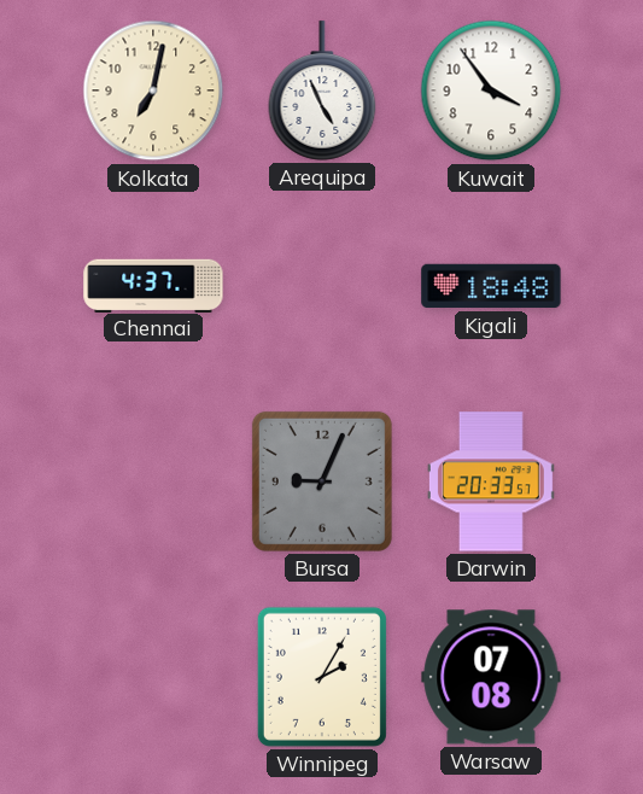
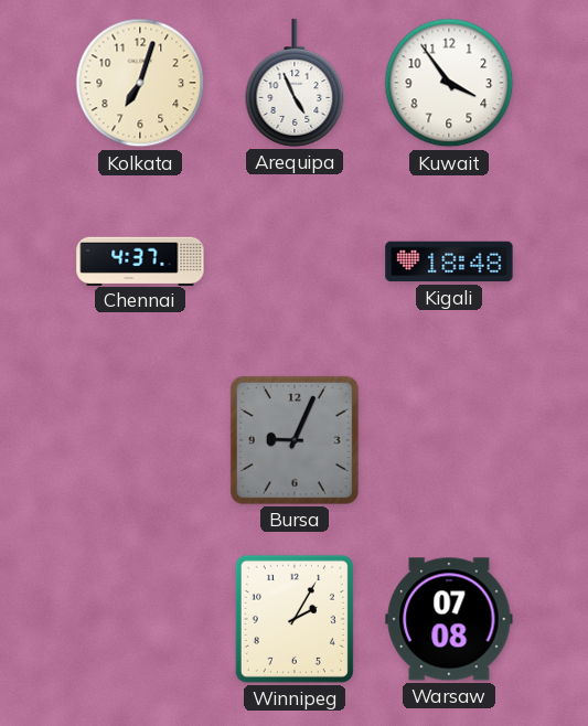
Kolkata: 7:02 -> 7:03
Darwin: 20:33 -> none
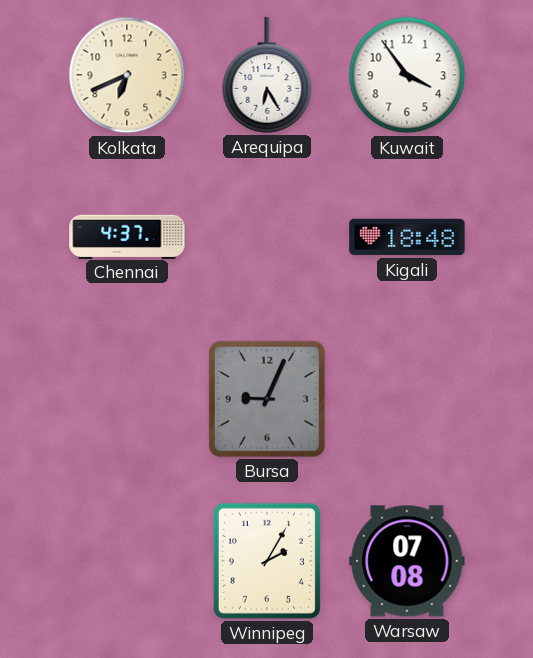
Kolkata: 7:03 -> 6:41
Arequipa: 4:56 -> 6:25
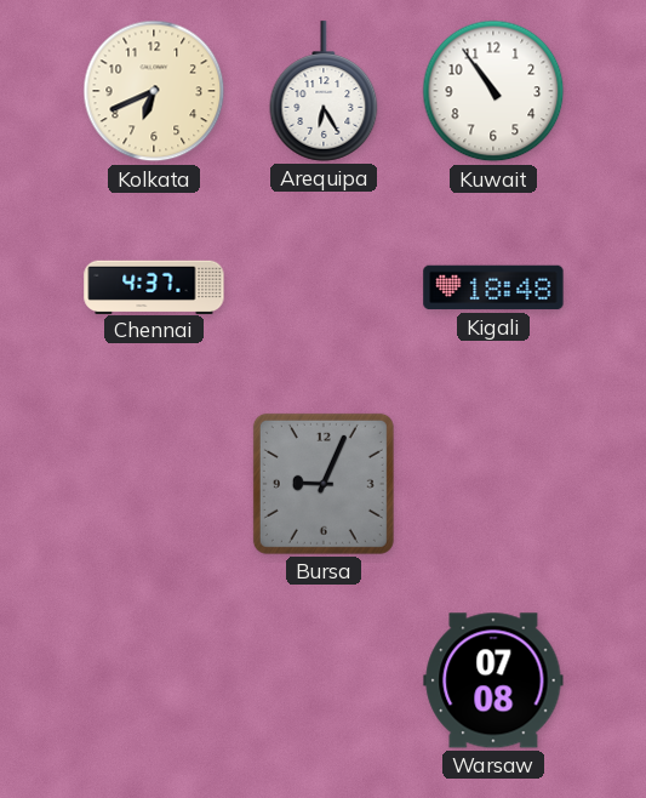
Kuwait: 3:54 -> 10:54
Winnipeg: 2:05 -> none
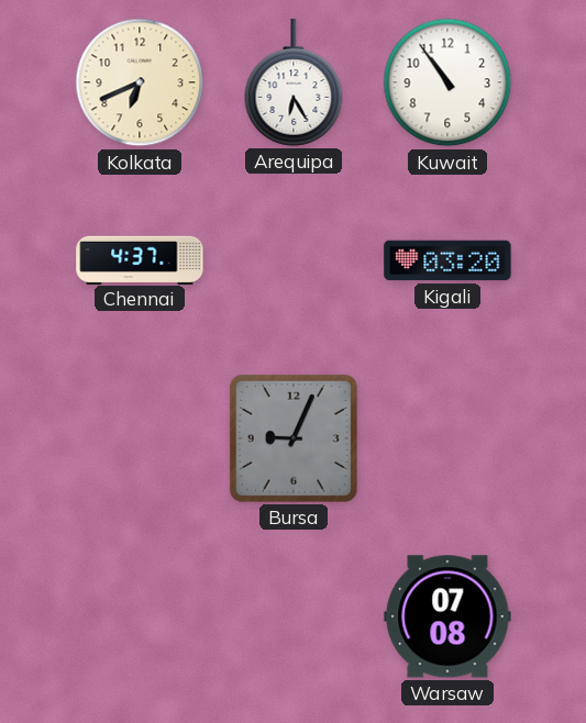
Kigali: 18:48 -> 03:20
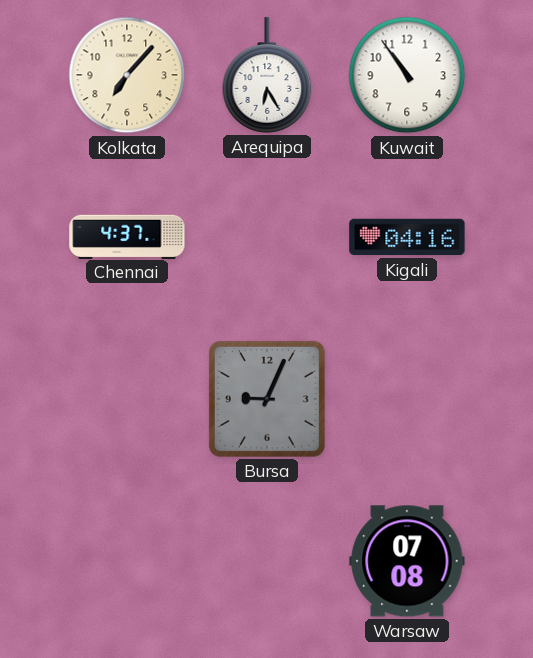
Kolkata: 6:41 -> 7:07
Kigali: 03:20 -> 04:16
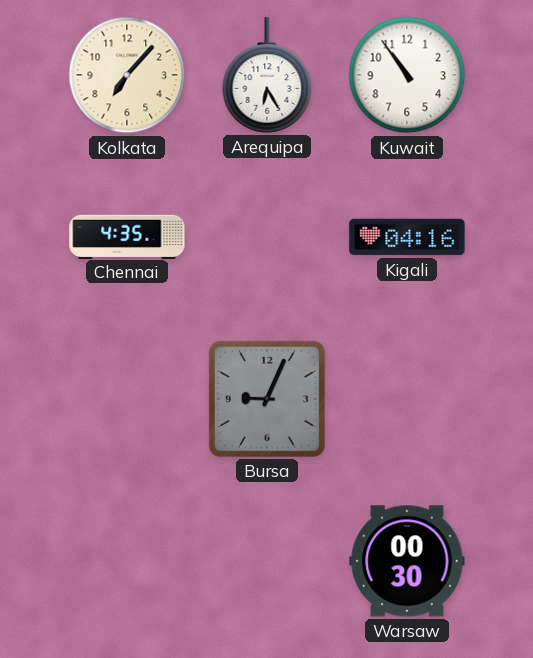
Chennai: 4:37 -> 4:35
Warsaw: 07:08 -> 00:30
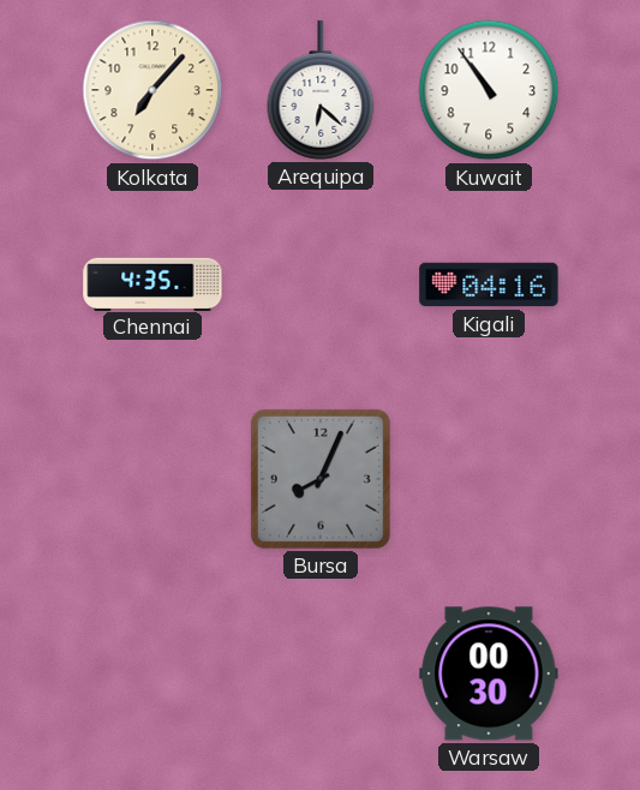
Arequipa: 6:25 -> 6:22
Bursa: 9:04 -> 8:04
